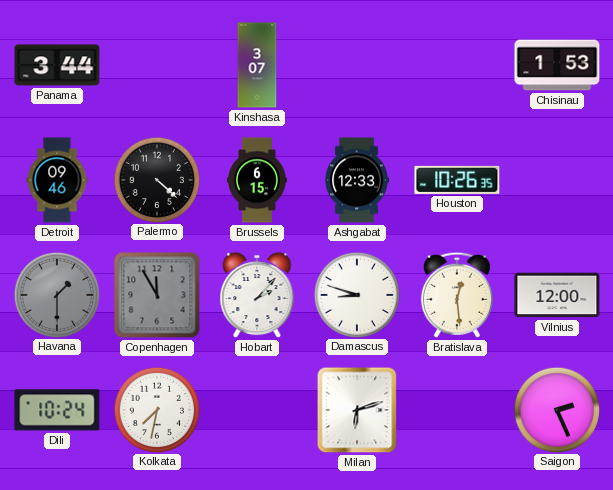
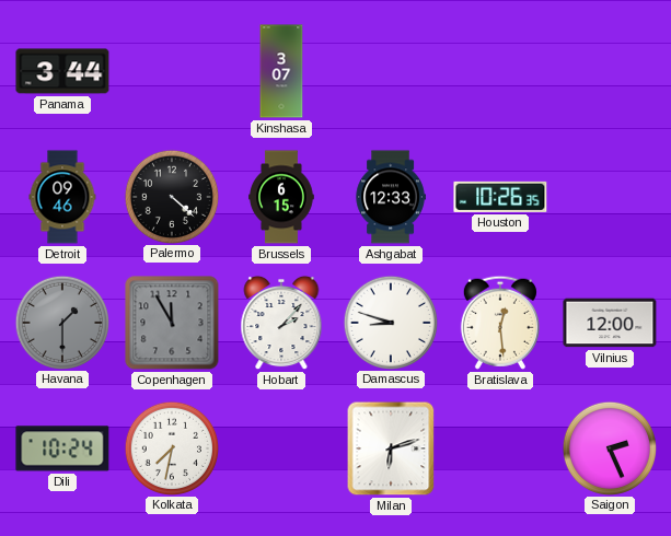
Chisinau: 1:53 -> none
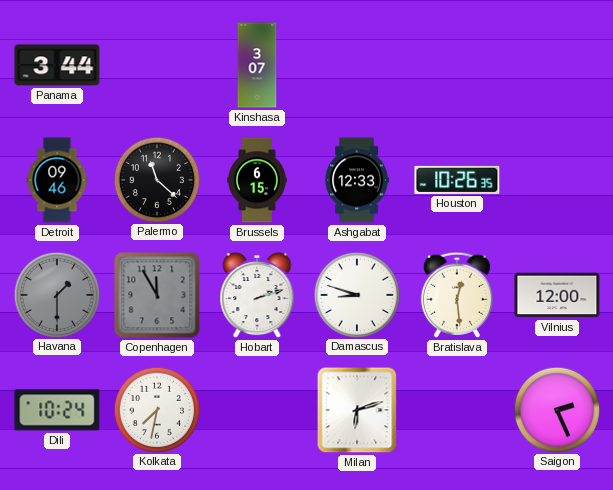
Palermo: 4:22 -> 11:22
Hobart: 2:07 -> 2:12
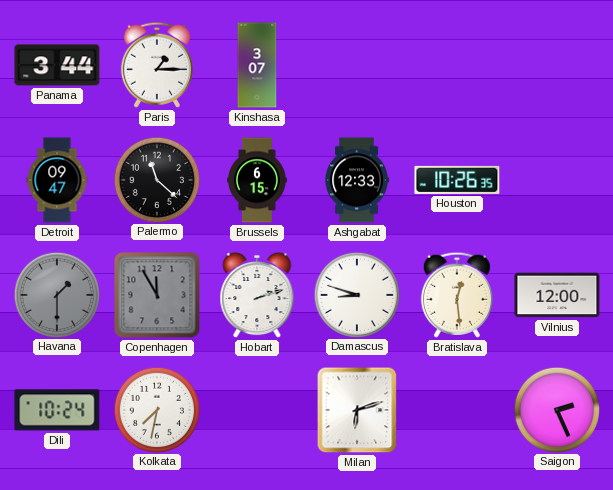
Paris: none -> 1:15
Detroit: 09:46 -> 09:47
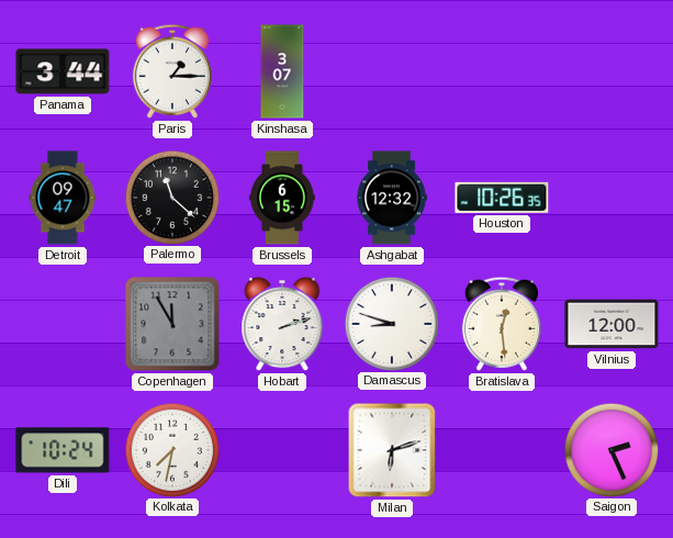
Ashgabat: 12:33 -> 12:32
Havana: 1:30 -> none
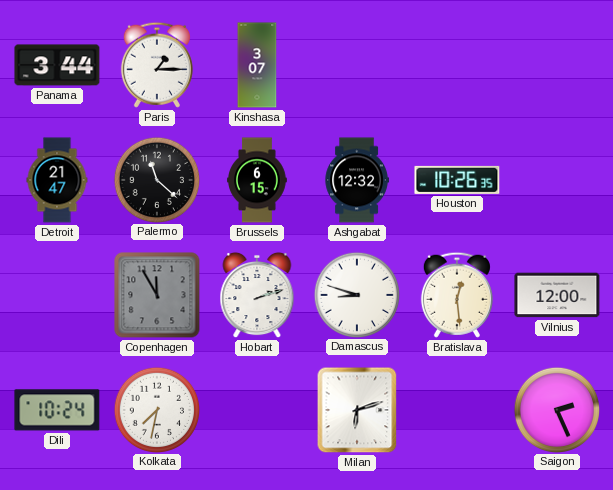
Detroit: 09:47 -> 21:47
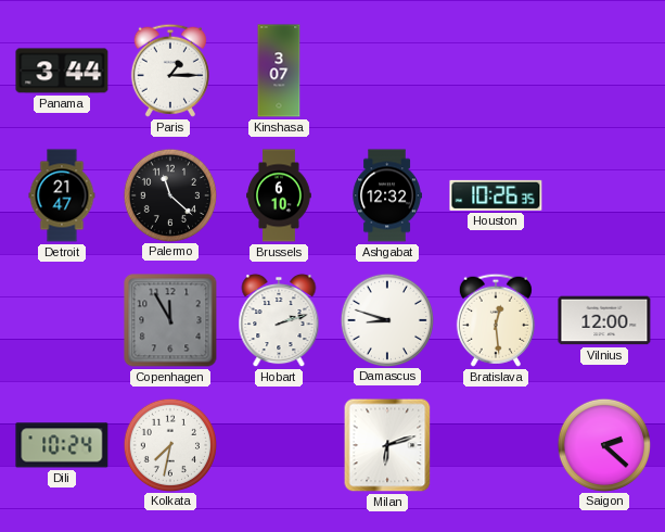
Brussels: 6:15 -> 6:10
Saigon: 2:26 -> 2:22
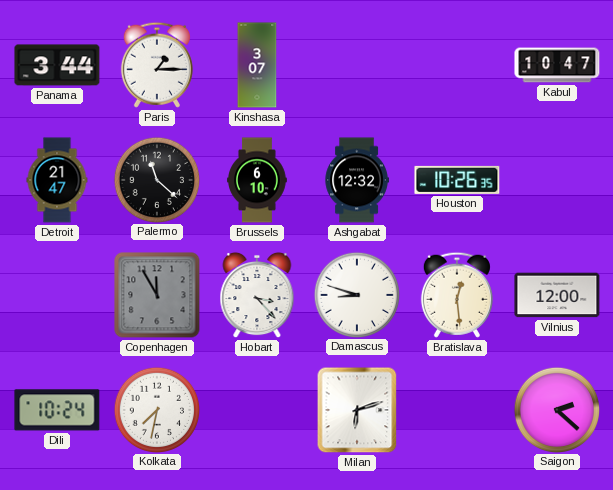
Kabul: none -> 10:47
Hobart: 2:12 -> 3:23
